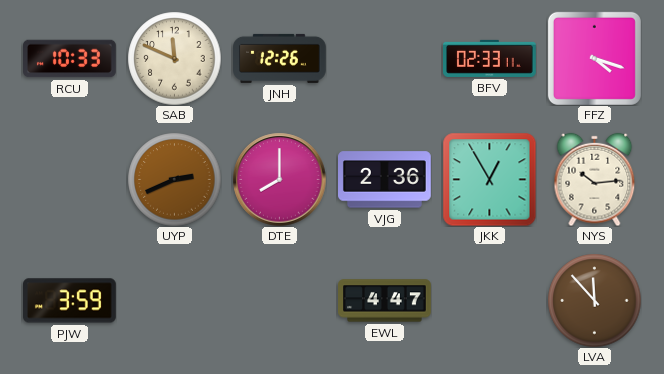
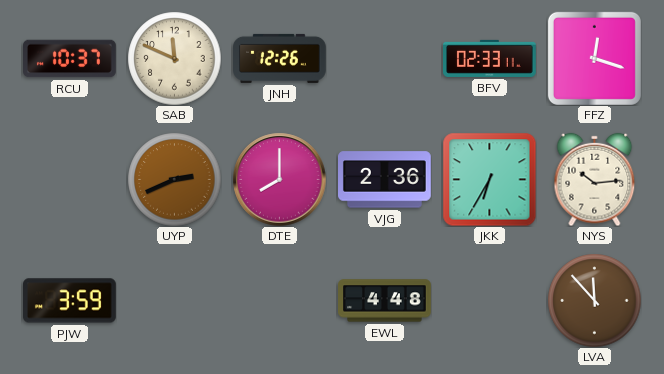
RCU: 10:33 -> 10:37
FFZ: 4:18 -> 12:18
JKK: 12:55 -> 6:35
EWL: 4:47 -> 4:48
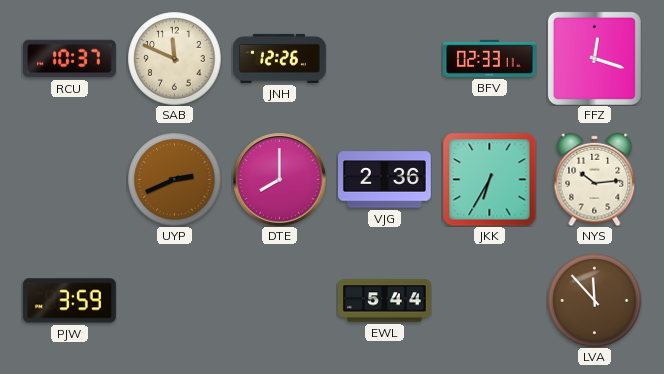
EWL: 4:48 -> 5:44
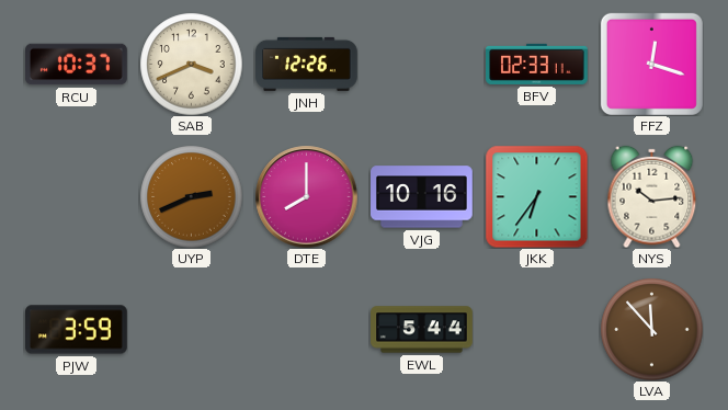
SAB: 11:49 -> 3:41
VJG: 2:36 -> 10:16
JKK: 6:35 -> 6:36
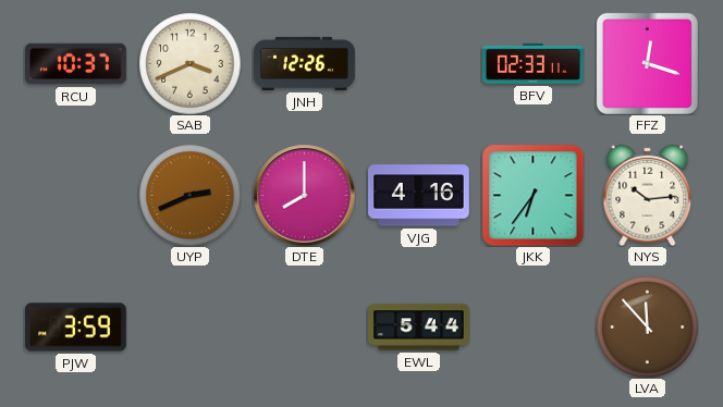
VJG: 10:16 -> 4:16
